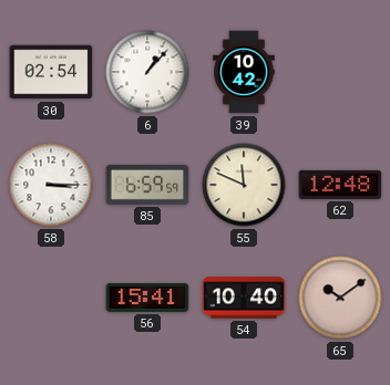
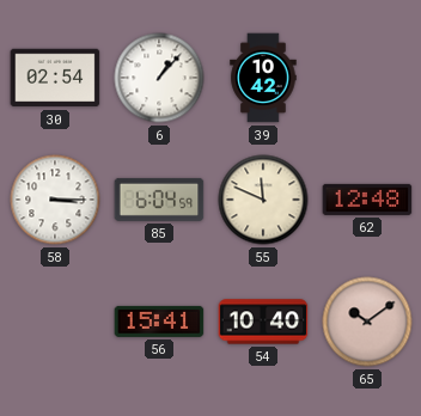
85: 6:59 -> 6:04
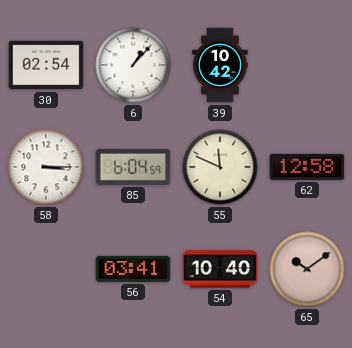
62: 12:48 -> 12:58
56: 15:41 -> 03:41
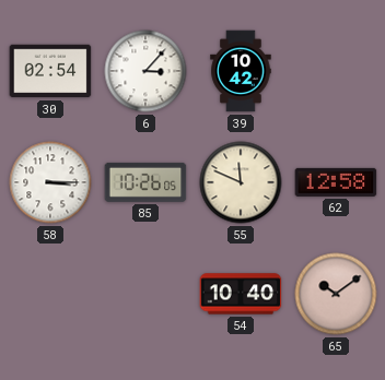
6: 1:07 -> 3:07
85: 6:04 -> 10:26
56: 03:41 -> none
